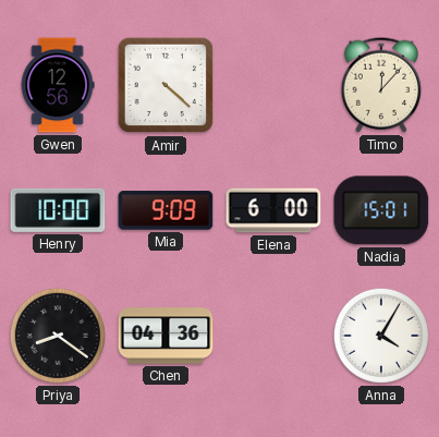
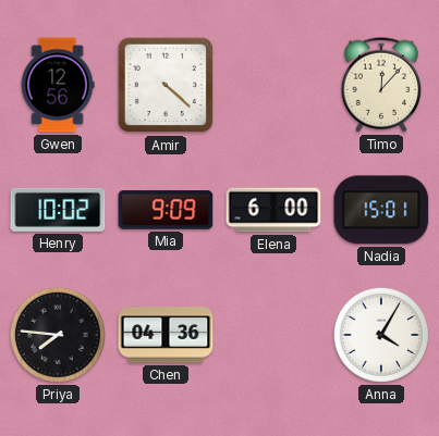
Henry: 10:00 -> 10:02
Priya: 8:21 -> 7:46
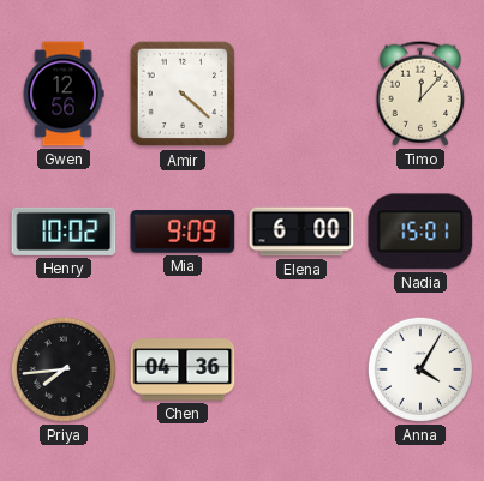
Priya: 7:46 -> 7:44
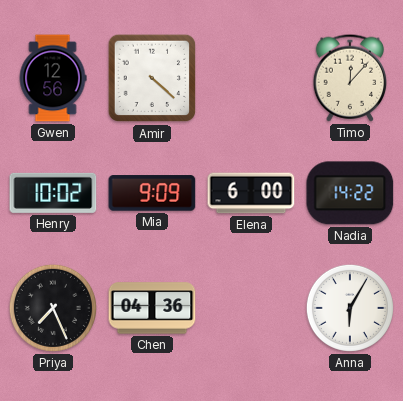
Nadia: 15:01 -> 14:22
Priya: 7:44 -> 7:26
Anna: 4:05 -> 6:05
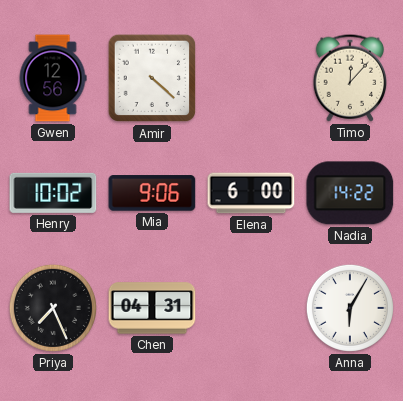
Mia: 9:09 -> 9:06
Chen: 04:36 -> 04:31
